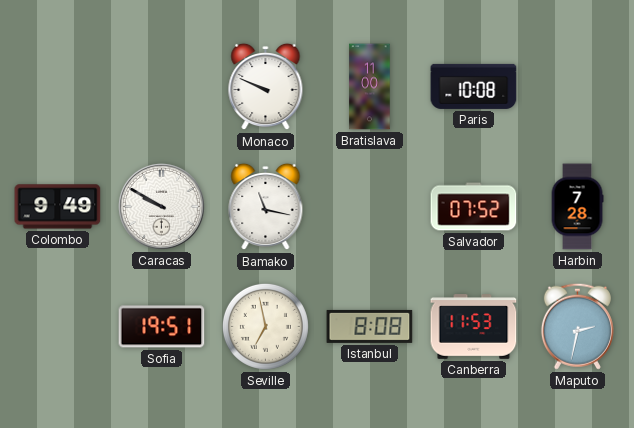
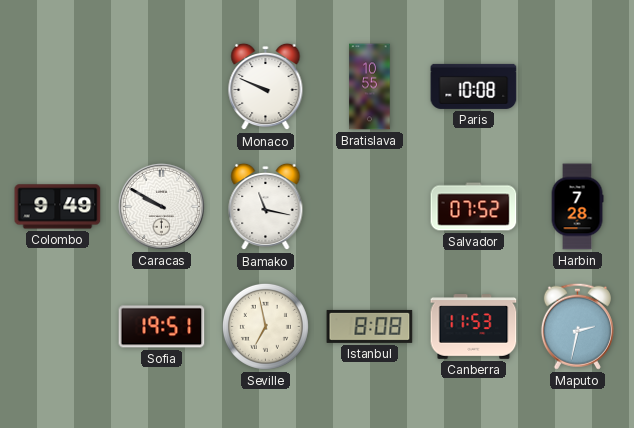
Bratislava: 11:00 -> 10:55
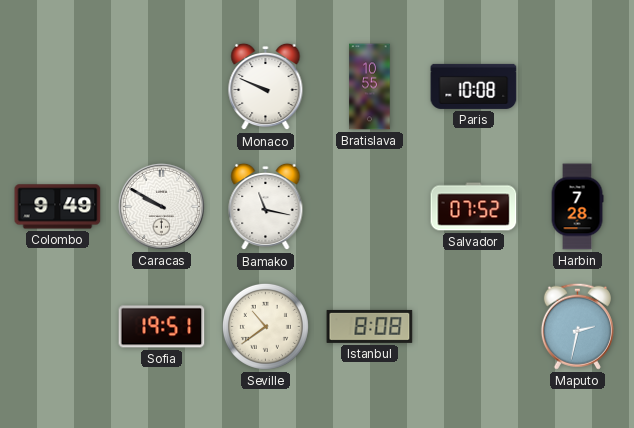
Seville: 6:58 -> 10:39
Canberra: 11:53 -> none
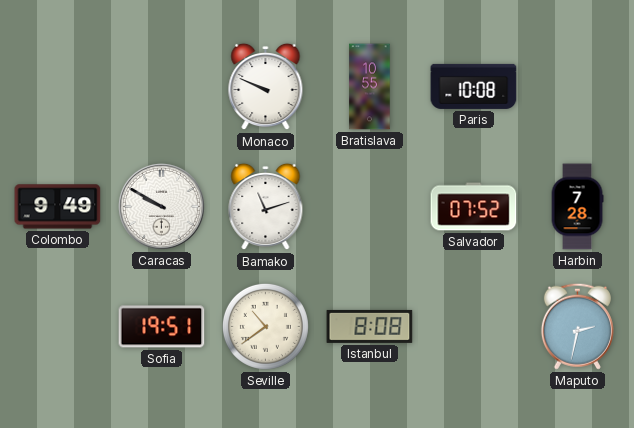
Bamako: 11:17 -> 11:12
